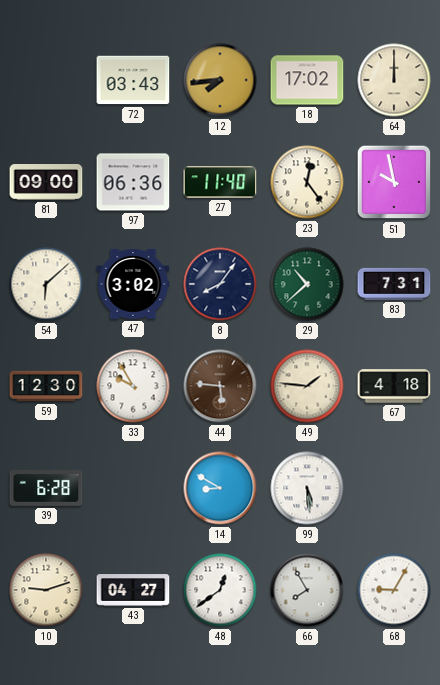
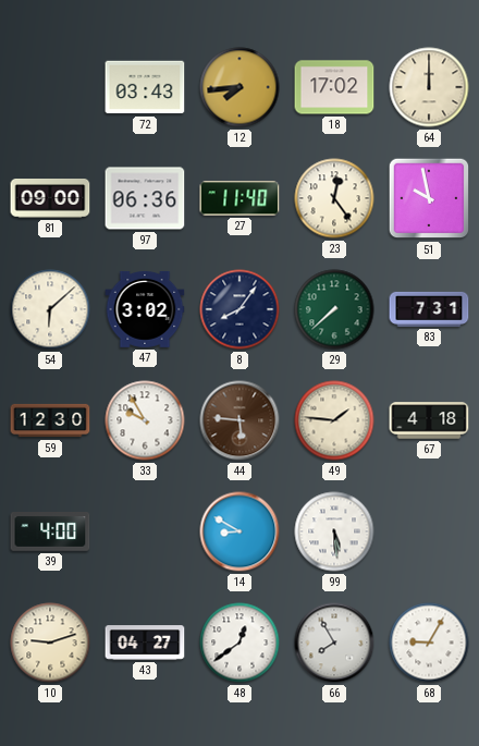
29: 10:38 -> 7:38
39: 6:28 -> 4:00
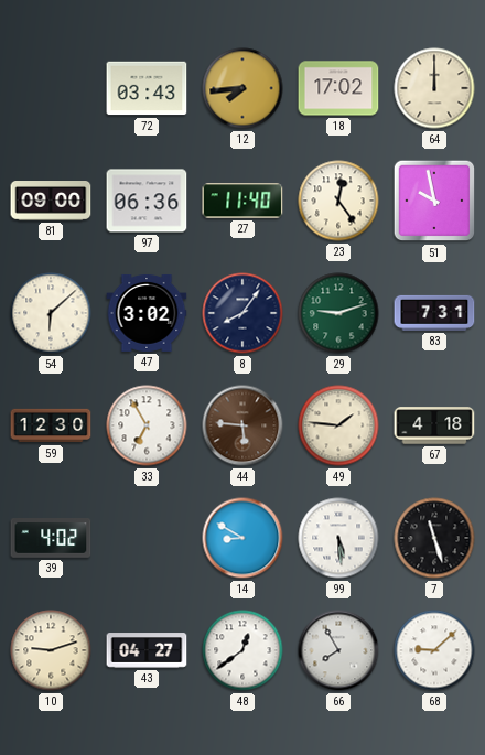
29: 7:38 -> 9:12
33: 9:55 -> 6:55
39: 4:00 -> 4:02
7: none -> 11:27
68: 9:05 -> 9:08
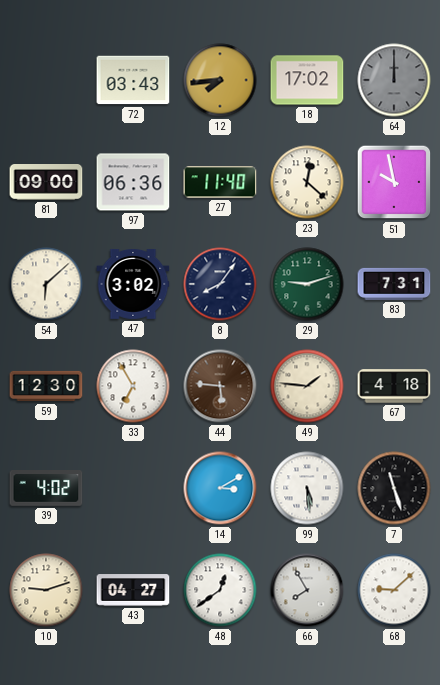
64 dial: cream -> grey
23: 12:24 -> 12:22
14: 8:50 -> 3:10
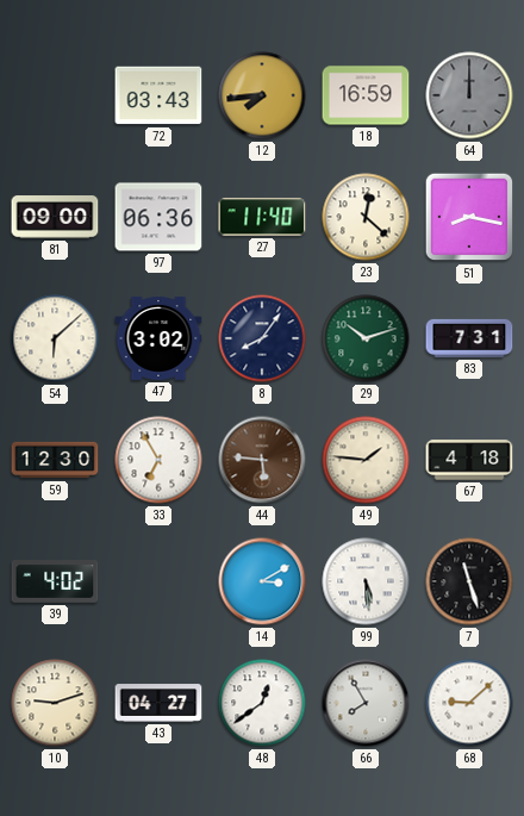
18: 17:02 -> 16:59
51: 9:58 -> 8:17
29: 9:12 -> 10:12
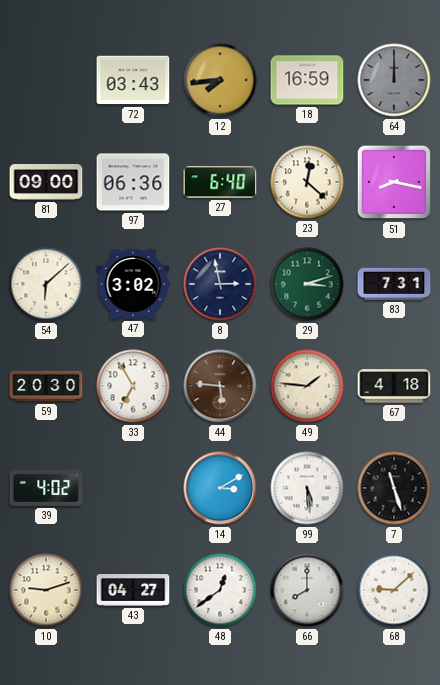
27: 11:40 -> 6:40
8: 8:06 -> 2:58
29: 10:12 -> 3:12
59: 12:30 -> 20:30
66: 7:55 -> 8:00
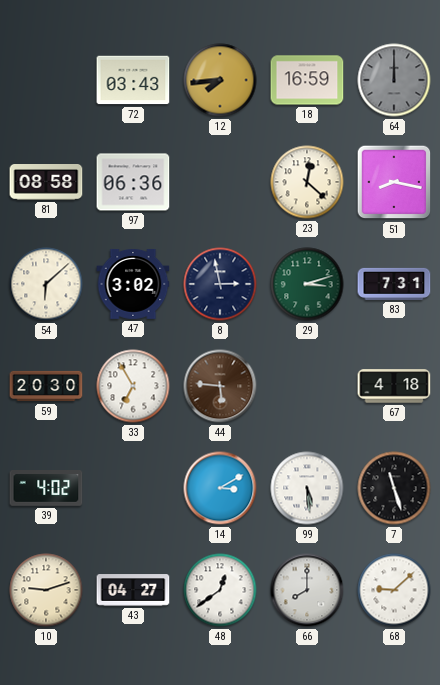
81: 09:00 -> 08:58
27: 6:40 -> none
49: 1:46 -> none
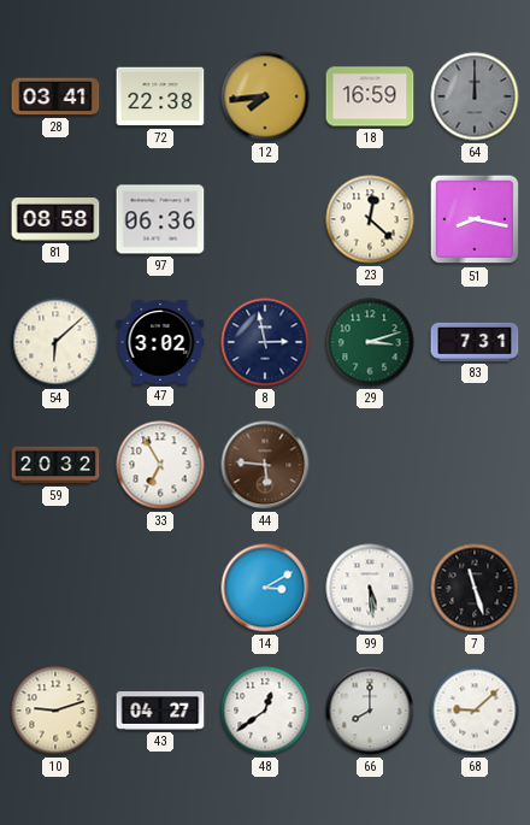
28: none -> 03:41
72: 03:43 -> 22:38
59: 20:30 -> 20:32
67: 4:18 -> none
39: 4:02 -> none
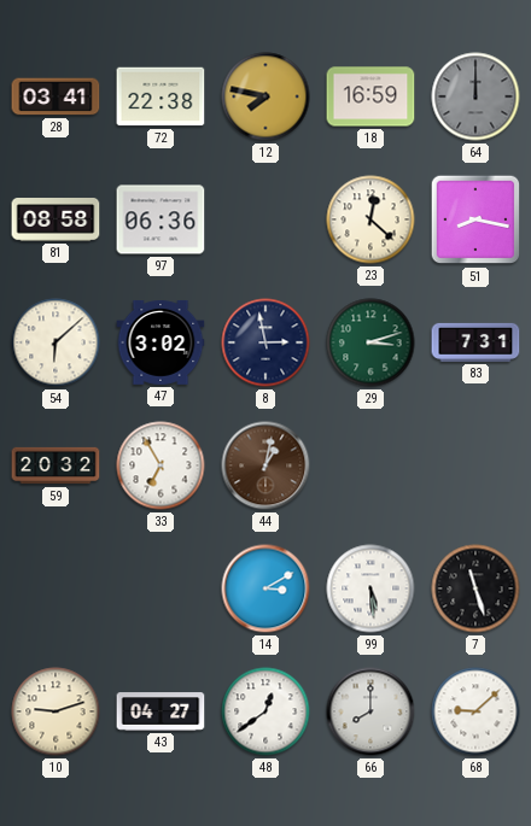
12: 7:44 -> 7:47
44: 5:46 -> 1:02
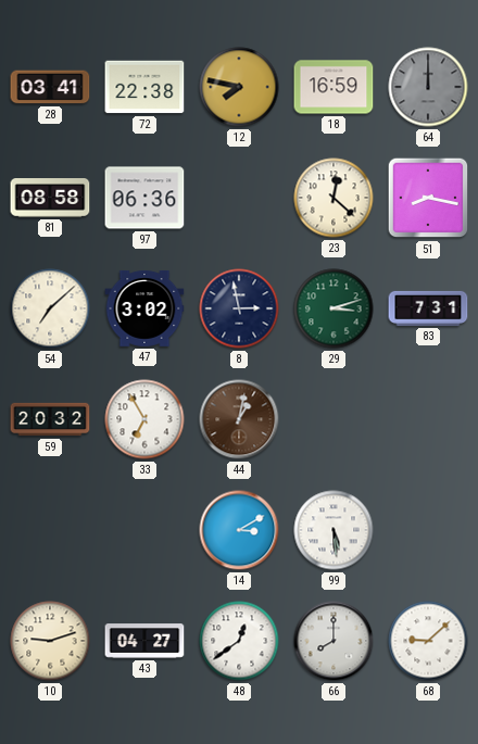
54: 6:08 -> 7:08
7: 11:27 -> none
